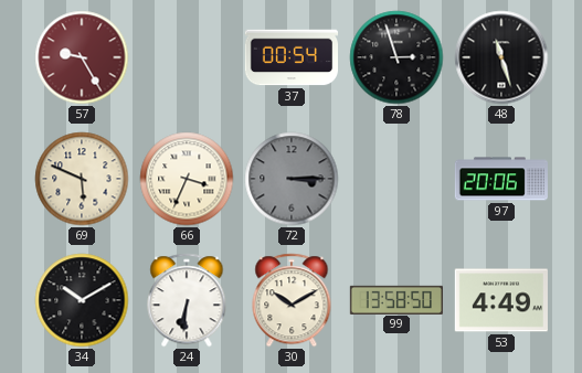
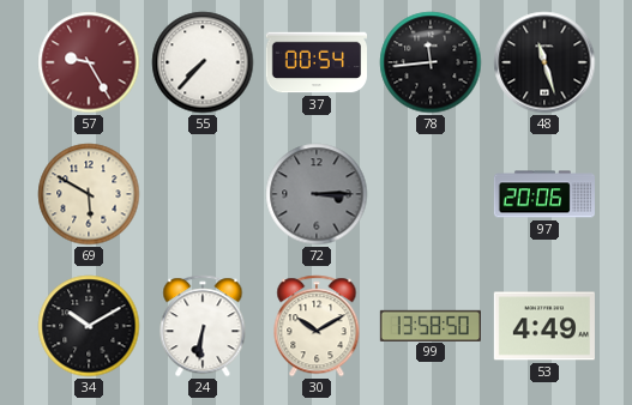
55: none -> 7:37
78: 2:57 -> 11:44
69: 5:49 -> 5:50
66: 3:34 -> none
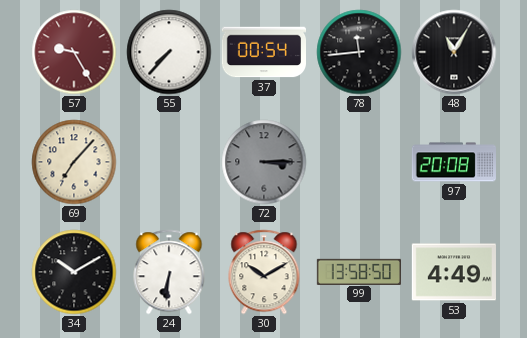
48: 11:27 -> 11:05
69: 5:50 -> 7:07
97: 20:06 -> 20:08
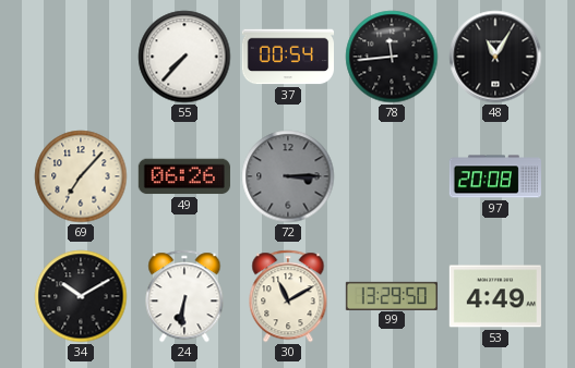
57: 9:25 -> none
49: none -> 06:26
30: 10:10 -> 11:10
99: 13:58 -> 13:29
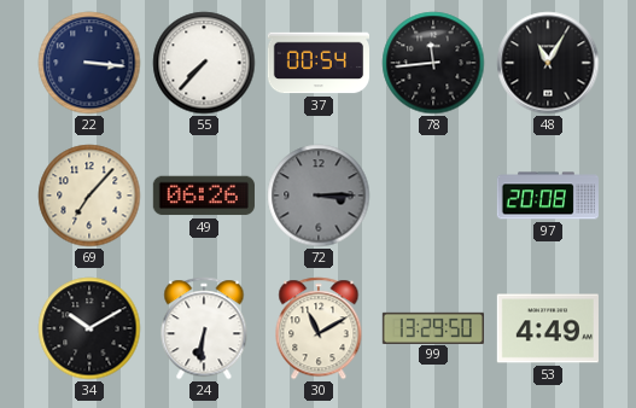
22: none -> 3:16
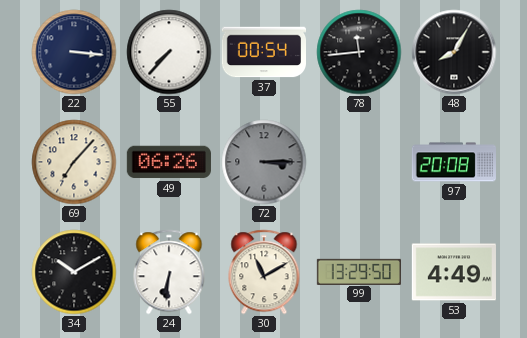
48: 11:05 -> 8:05
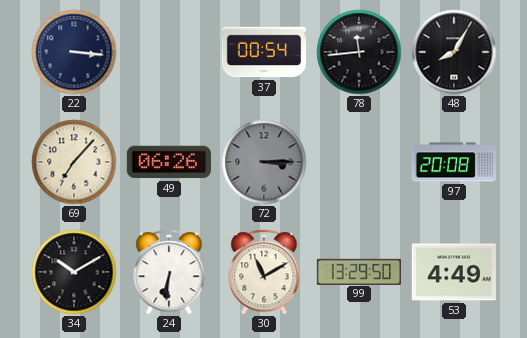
55: 7:37 -> none
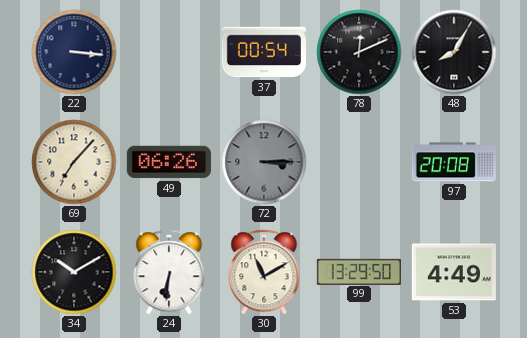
78: 11:44 -> 12:11
